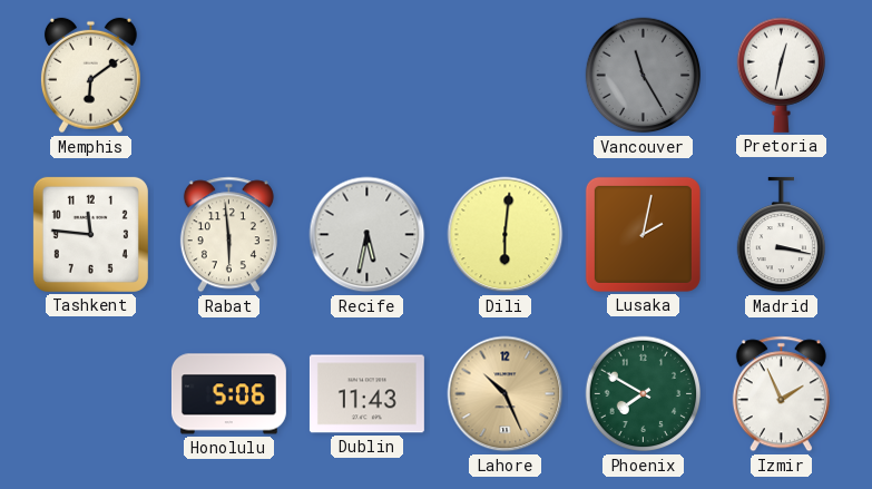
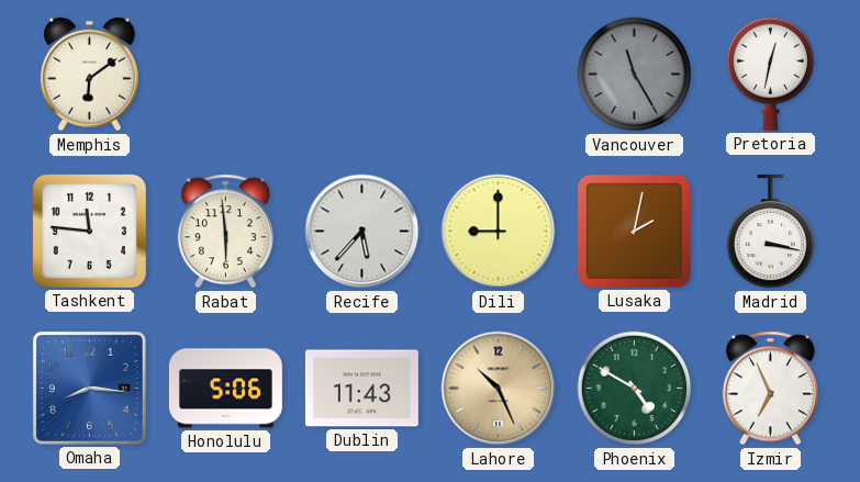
Recife: 5:32 -> 5:37
Dili: 6:01 -> 9:00
Omaha: none -> 8:16
Phoenix: 7:50 -> 4:50
Izmir: 1:56 -> 6:56
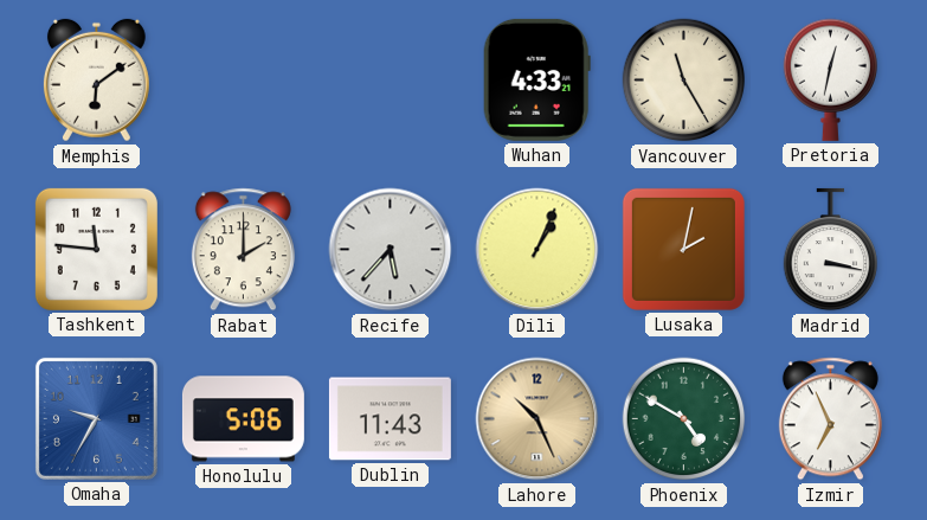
Wuhan: none -> 4:33
Vancouver dial: grey -> cream
Rabat: 5:59 -> 2:00
Dili: 9:00 -> 1:04
Omaha: 8:16 -> 9:35
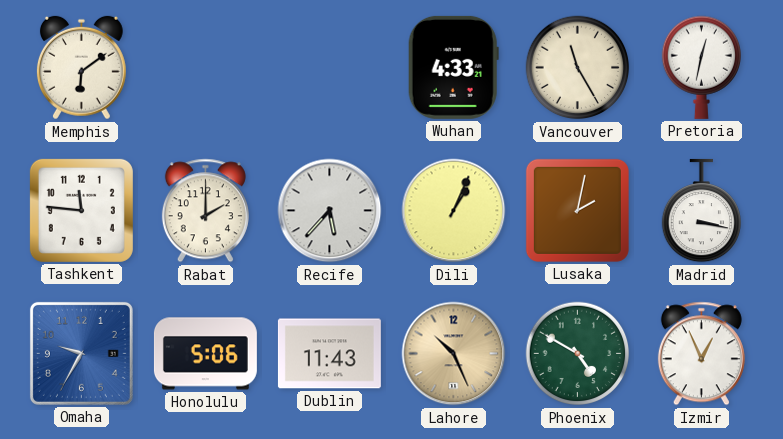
Izmir: 6:56 -> 12:56
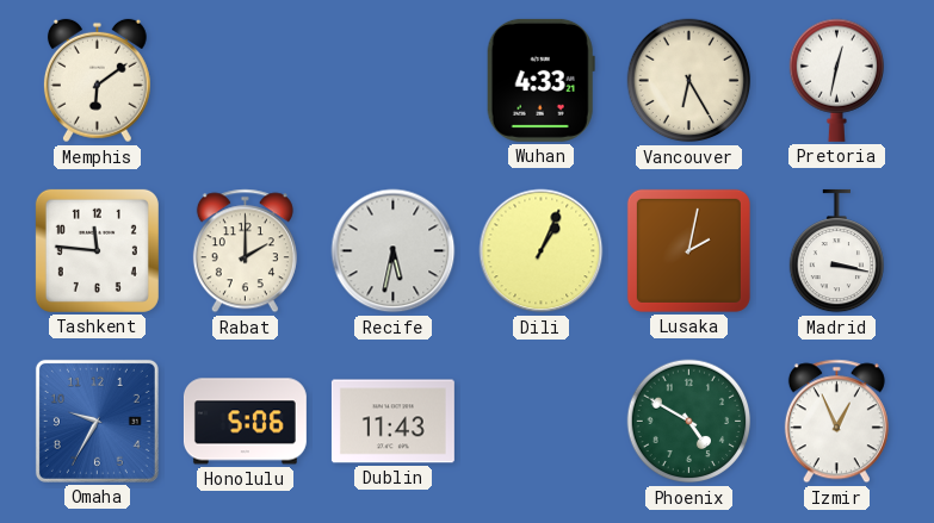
Vancouver: 11:25 -> 6:25
Recife: 5:37 -> 5:32
Lahore: 10:26 -> none
